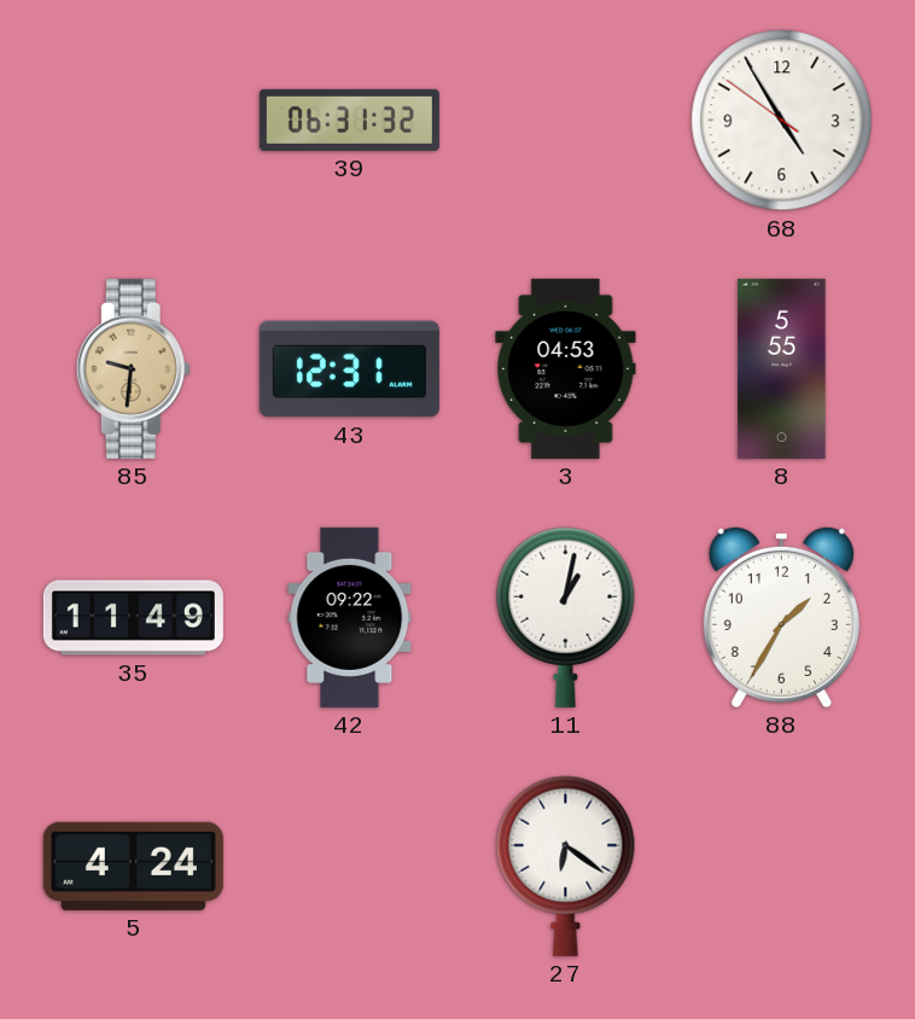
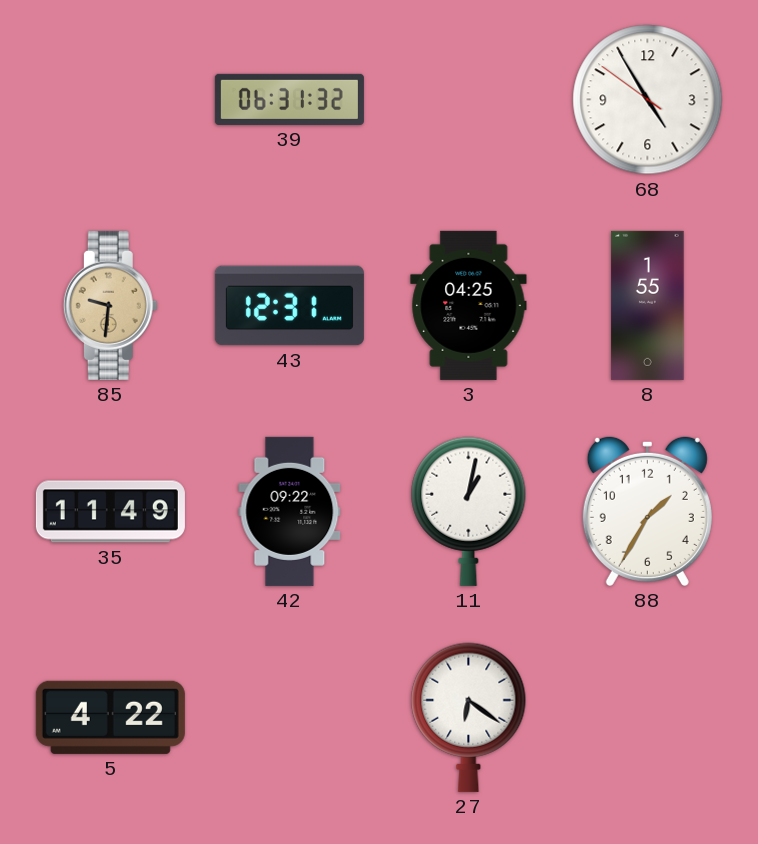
3: 04:53 -> 04:25
8: 5:55 -> 1:55
5: 4:24 -> 4:22
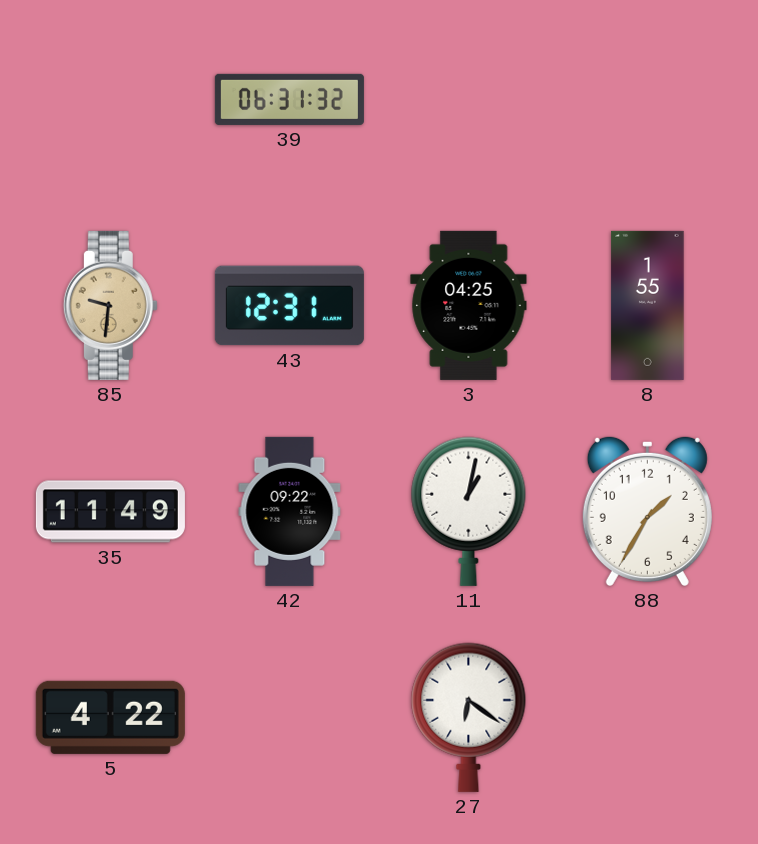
68: 4:54 -> none
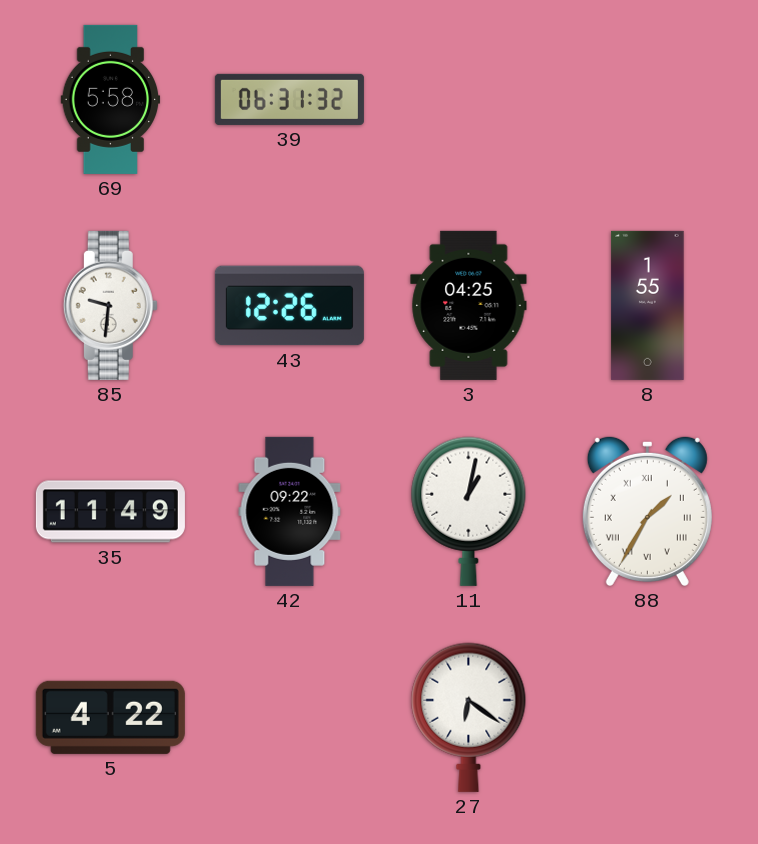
69: none -> 5:58
85 dial: champagne -> white
43: 12:31 -> 12:26
88 numerals: Arabic -> Roman
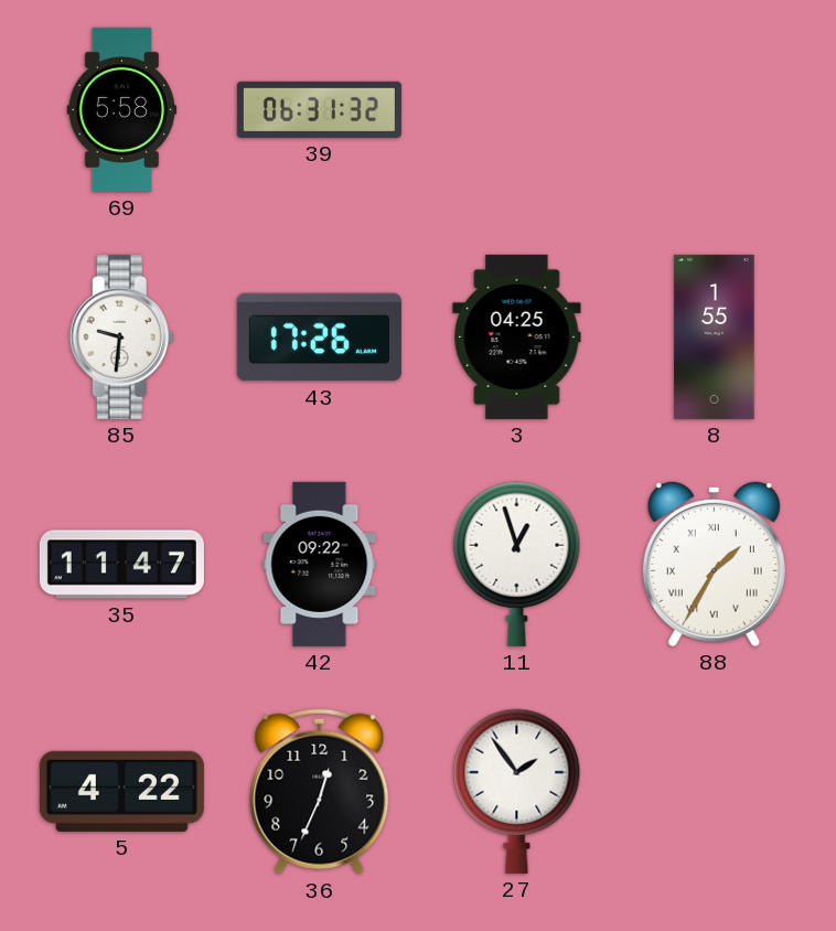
43: 12:26 -> 17:26
35: 11:49 -> 11:47
11: 1:02 -> 12:57
36: none -> 12:34
27: 6:21 -> 1:54
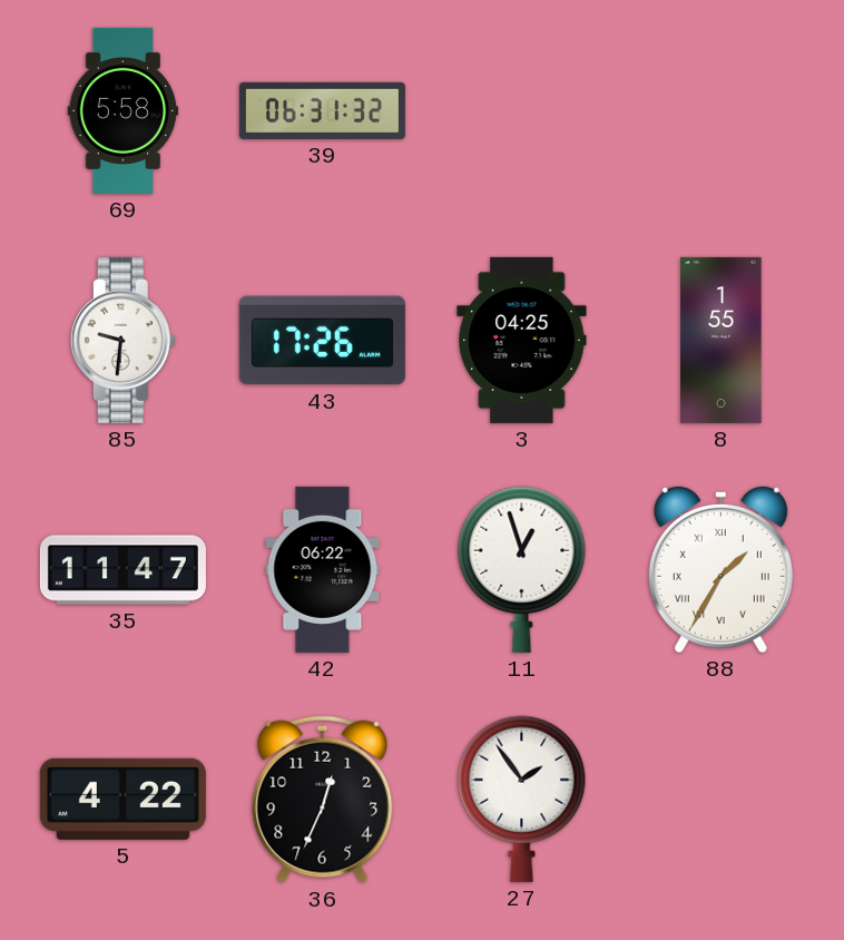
42: 09:22 -> 06:22
